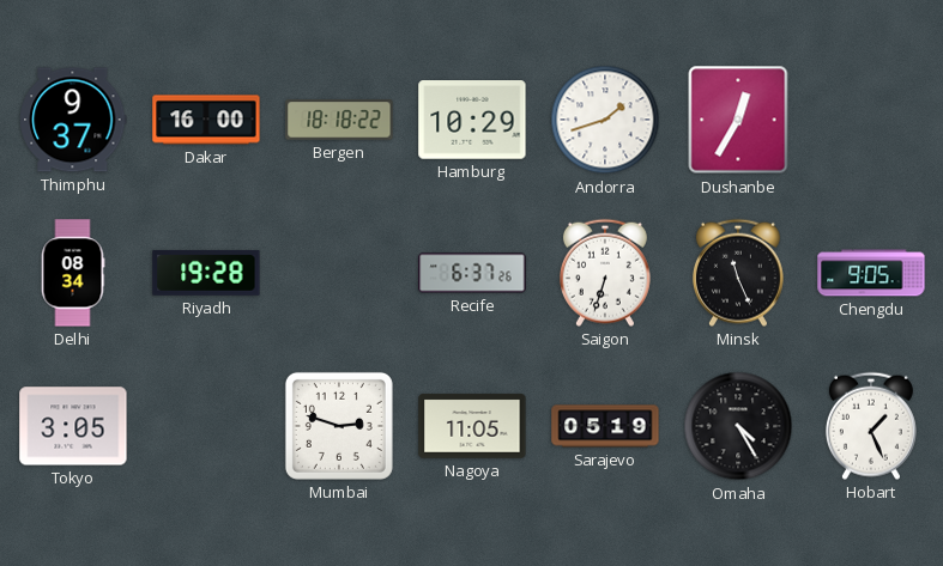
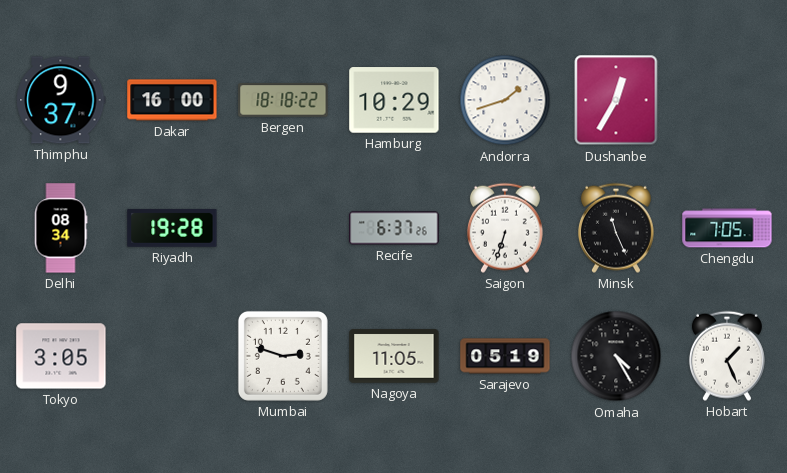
Chengdu: 9:05 -> 7:05
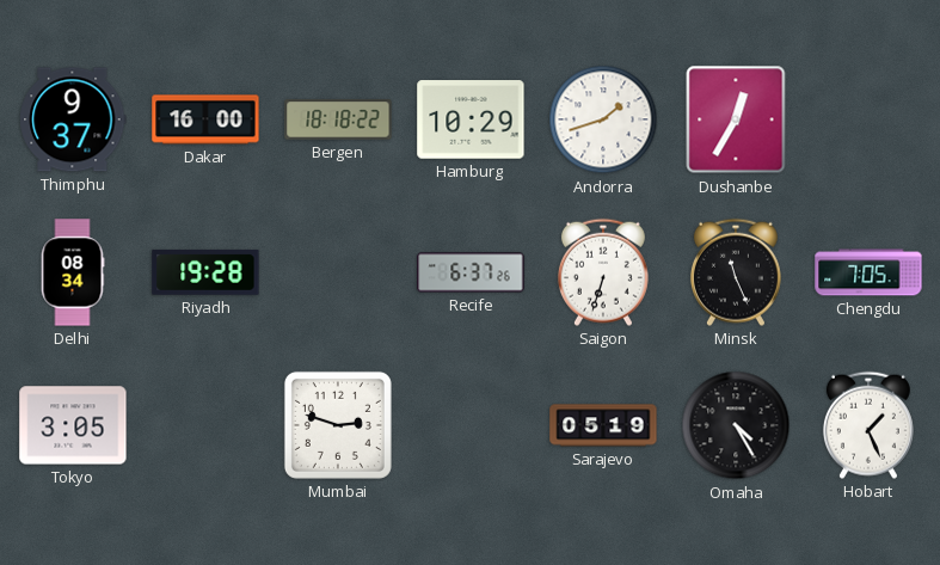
Nagoya: 11:05 -> none
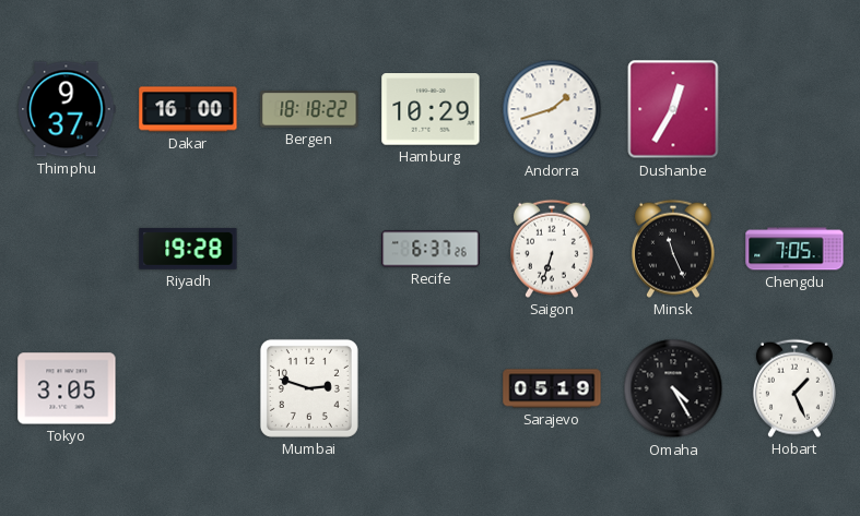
Delhi: 08:34 -> none
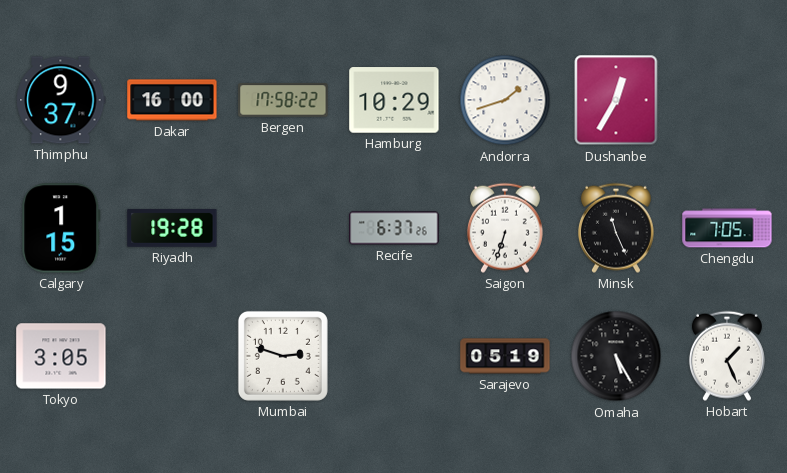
Bergen: 18:18 -> 17:58
Calgary: none -> 1:15
Omaha: 4:25 -> 5:25
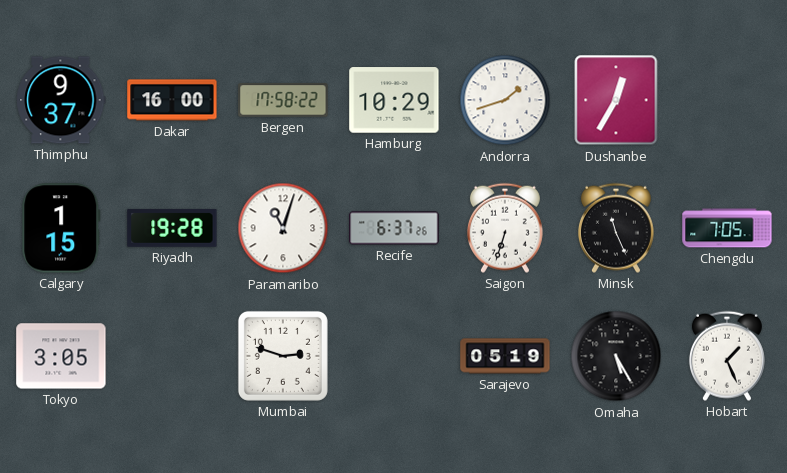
Paramaribo: none -> 11:03
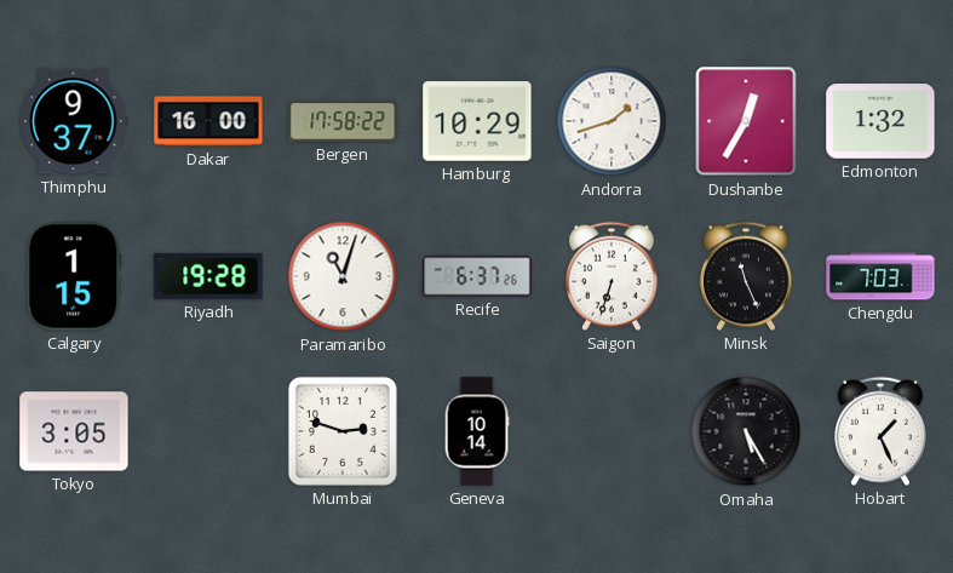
Edmonton: none -> 1:32
Chengdu: 7:05 -> 7:03
Geneva: none -> 10:14
Sarajevo: 05:19 -> none
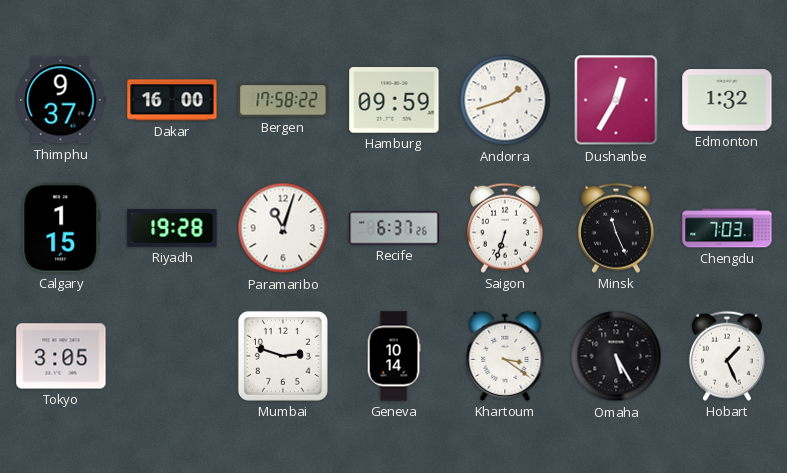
Hamburg: 10:29 -> 09:59
Khartoum: none -> 3:21
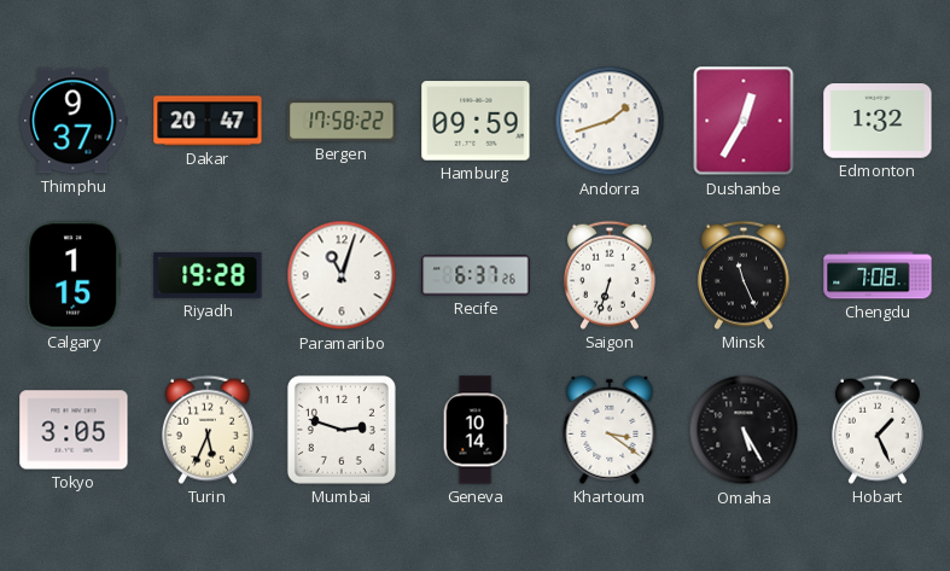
Dakar: 16:00 -> 20:47
Chengdu: 7:03 -> 7:08
Turin: none -> 5:34
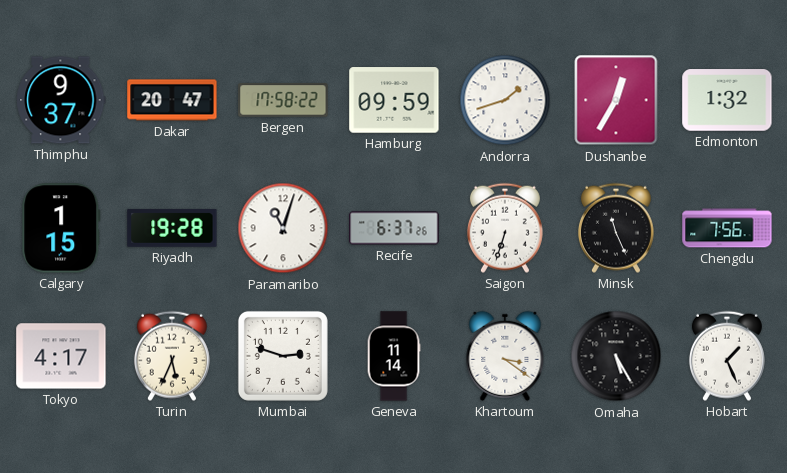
Chengdu: 7:08 -> 7:56
Tokyo: 3:05 -> 4:17
Geneva: 10:14 -> 11:14
